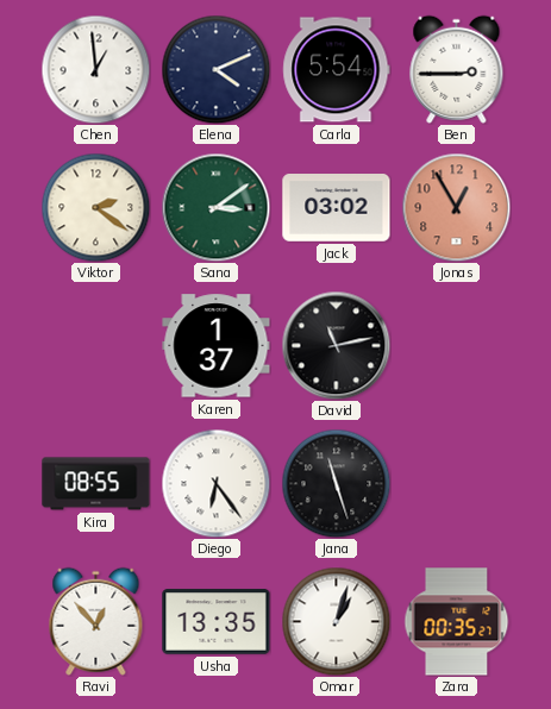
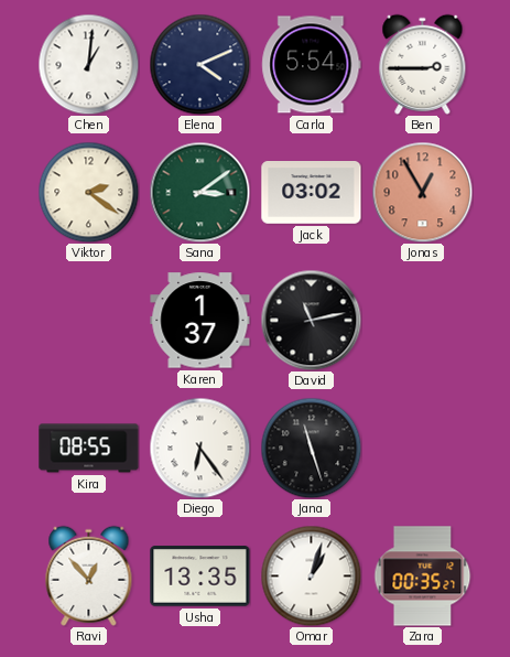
Chen: 12:59 -> 1:01
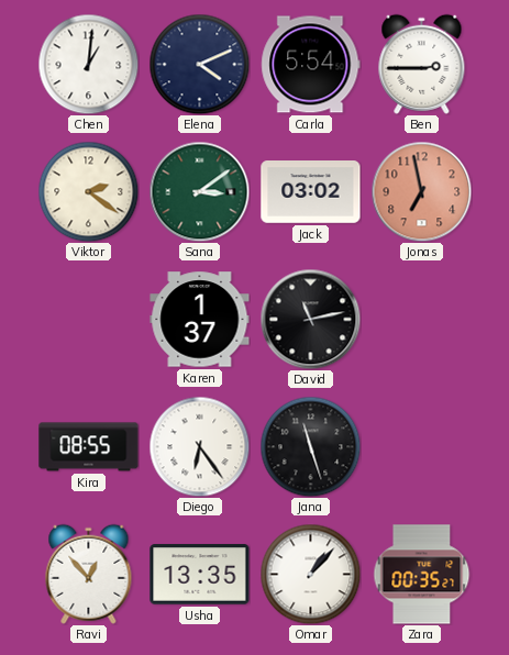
Jonas: 12:55 -> 6:58
Omar: 1:03 -> 1:07
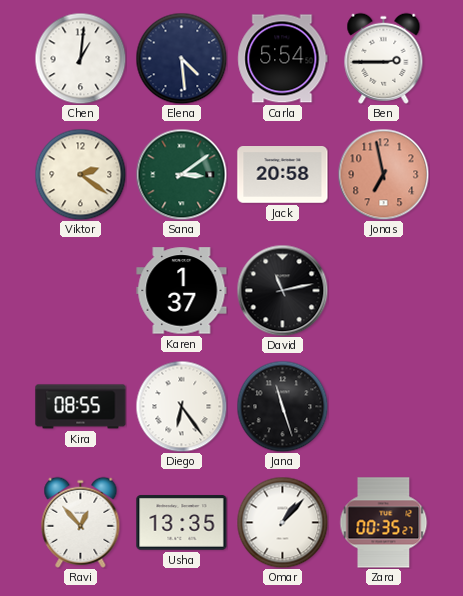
Elena: 4:11 -> 4:29
Jack: 03:02 -> 20:58
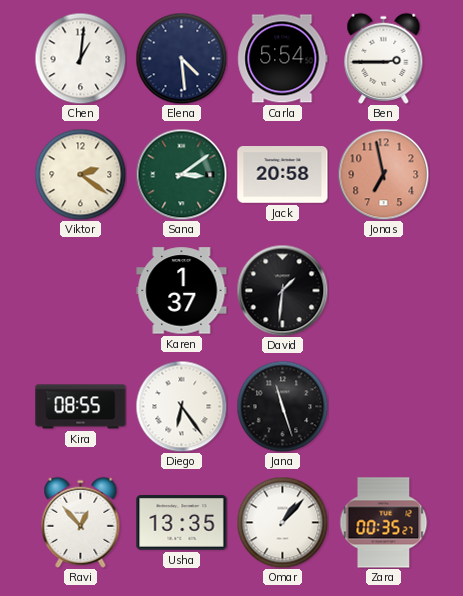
David: 11:13 -> 1:31
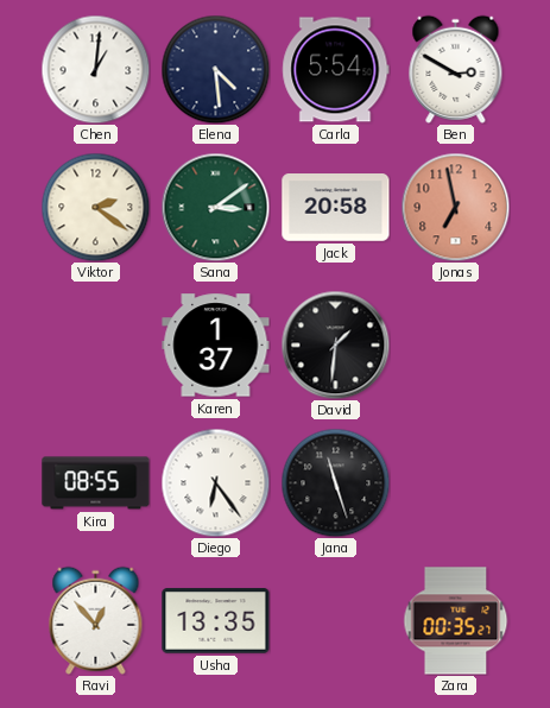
Ben: 2:45 -> 2:50
Omar: 1:07 -> none
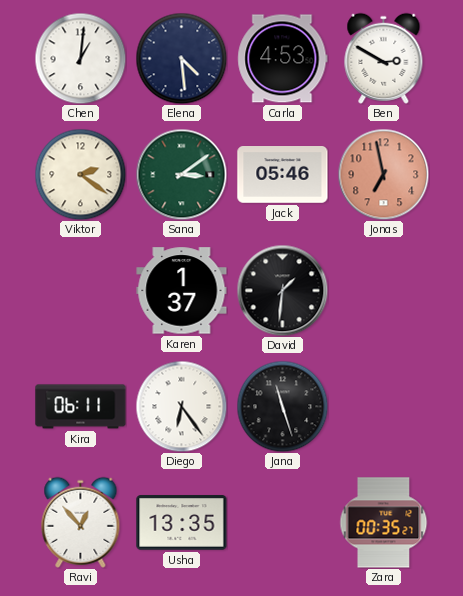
Carla: 5:54 -> 4:53
Jack: 20:58 -> 05:46
Kira: 08:55 -> 06:11
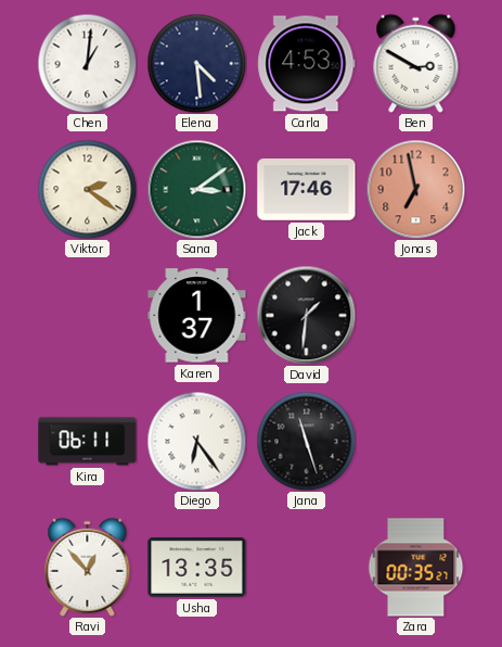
Jack: 05:46 -> 17:46
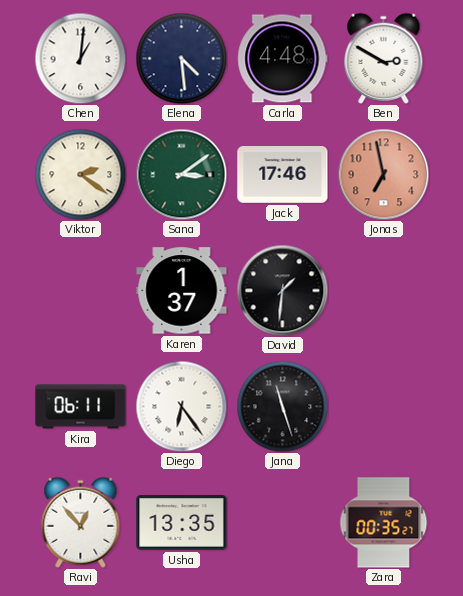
Carla: 4:53 -> 4:48
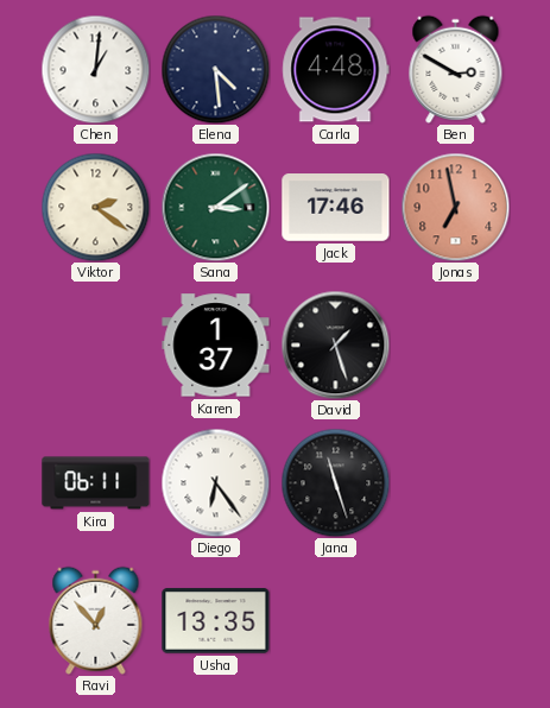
David: 1:31 -> 1:27
Zara: 00:35 -> none
